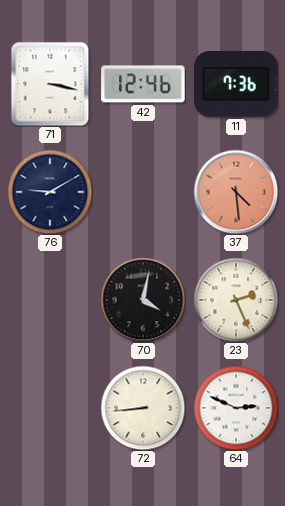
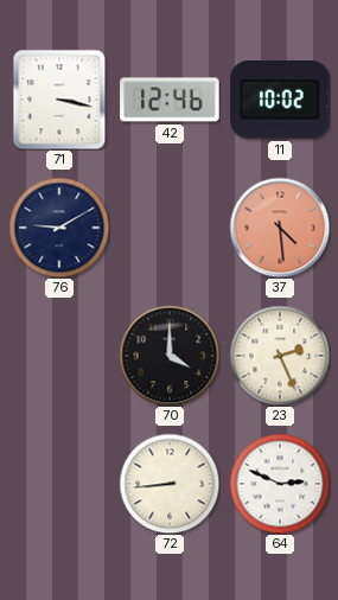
11: 7:36 -> 10:02
70: 4:02 -> 4:00
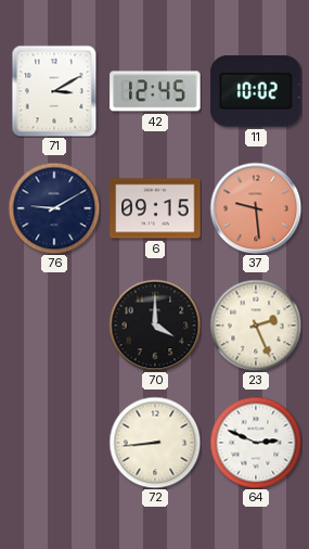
71: 3:17 -> 3:10
42: 12:46 -> 12:45
6: none -> 09:15
37: 4:29 -> 9:29
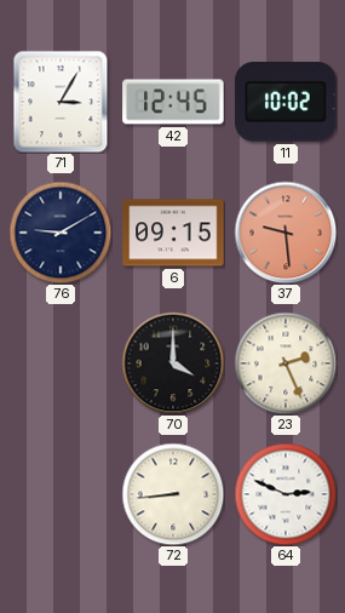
71: 3:10 -> 3:05
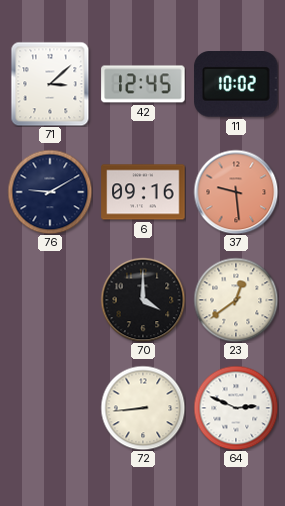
71: 3:05 -> 3:08
6: 09:15 -> 09:16
23: 2:26 -> 12:39
